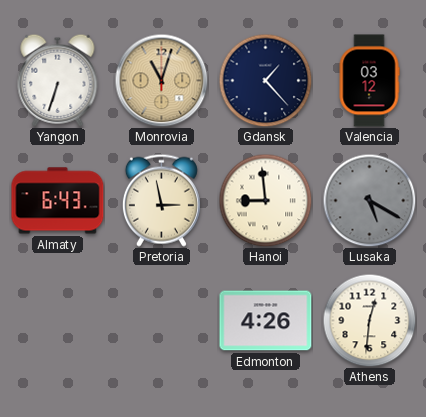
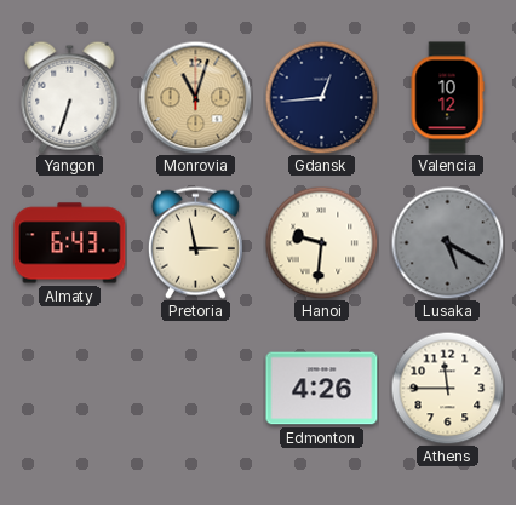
Gdansk: 1:23 -> 12:44
Valencia: 03:12 -> 10:12
Hanoi: 8:59 -> 9:31
Athens: 12:31 -> 11:45
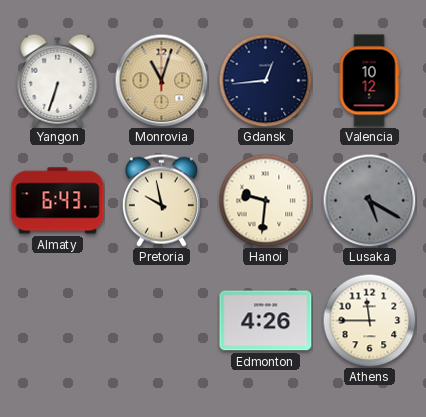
Pretoria: 2:58 -> 9:58
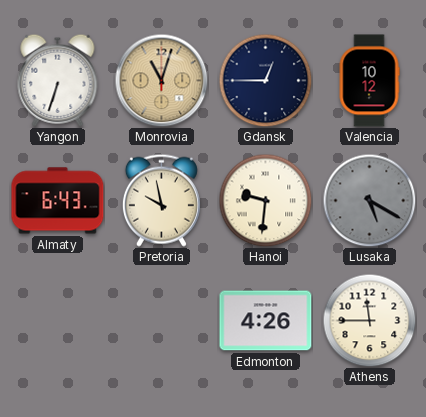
Gdansk: 12:44 -> 12:45
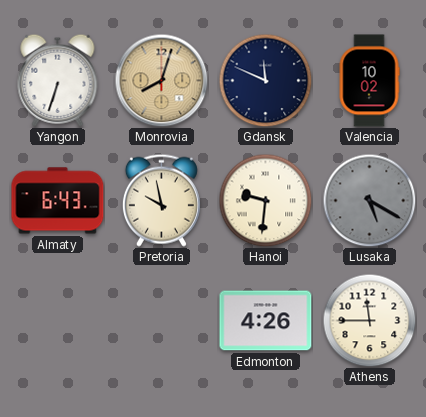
Monrovia: 11:03 -> 8:03
Gdansk: 12:45 -> 11:49
Valencia: 10:12 -> 10:02
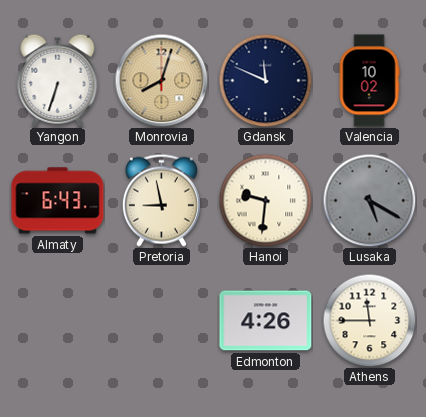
Pretoria: 9:58 -> 8:58
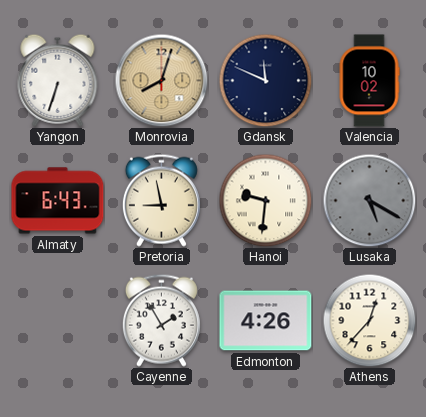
Cayenne: none -> 1:55
Athens: 11:45 -> 12:37
